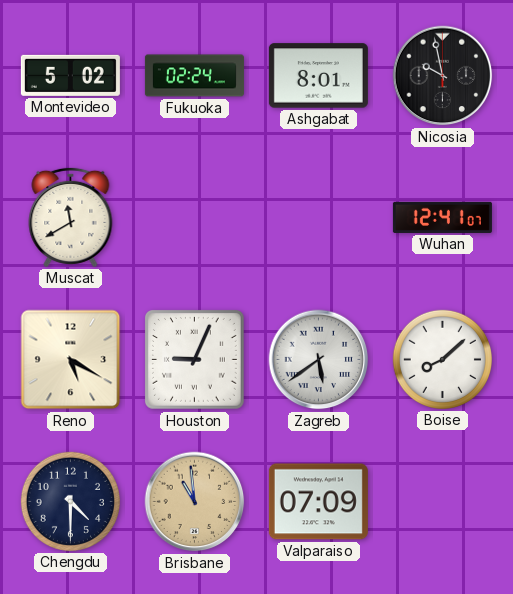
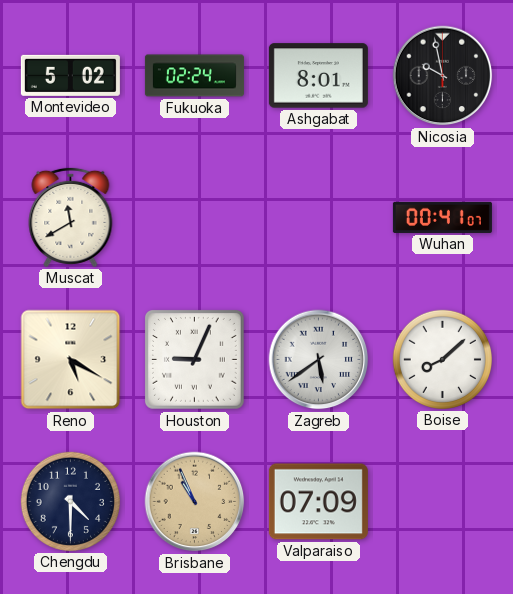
Wuhan: 12:41 -> 00:41
Brisbane: 10:59 -> 10:56
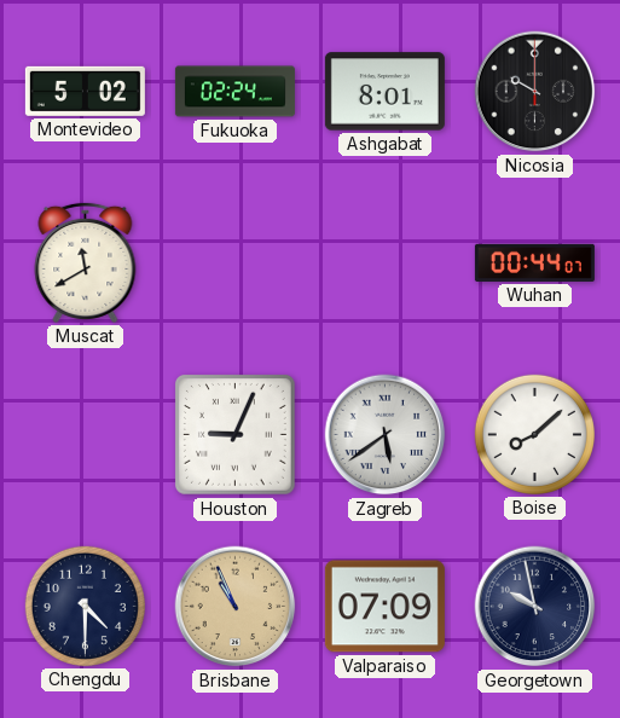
Nicosia: 9:58 -> 10:00
Wuhan: 00:41 -> 00:44
Reno: 5:20 -> none
Georgetown: none -> 9:58
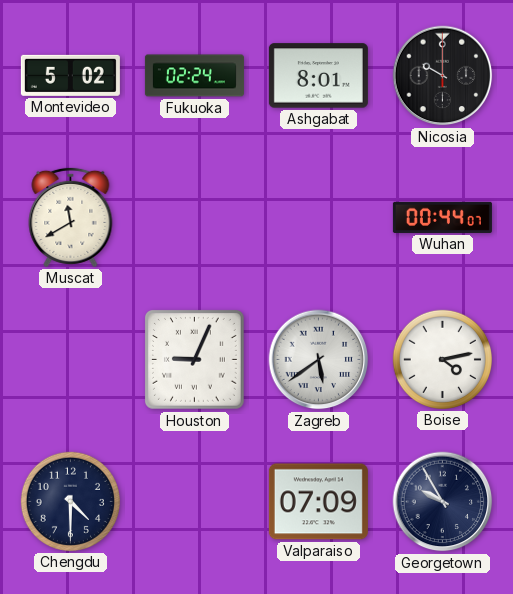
Boise: 8:08 -> 4:13
Brisbane: 10:56 -> none
Georgetown: 9:58 -> 9:55
